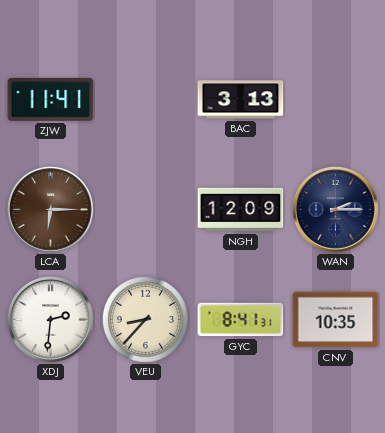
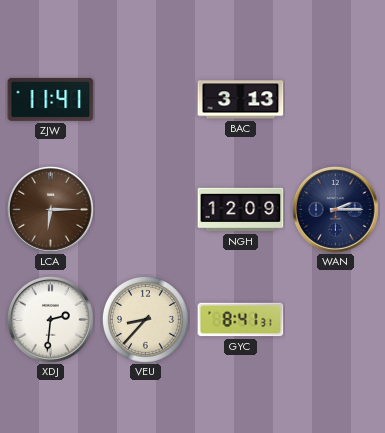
CNV: 10:35 -> none
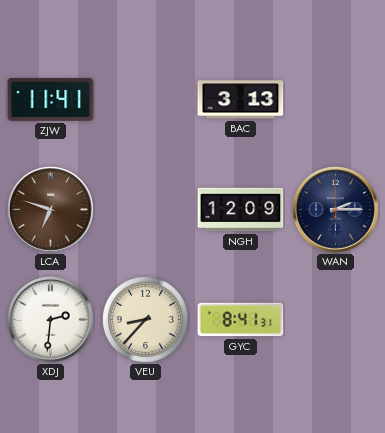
LCA: 6:15 -> 6:48
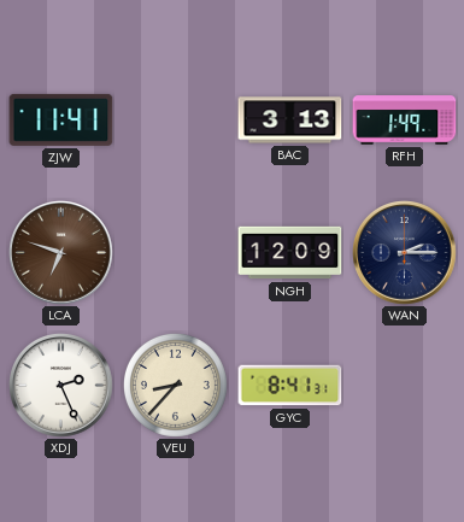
RFH: none -> 1:49
XDJ: 2:31 -> 2:26
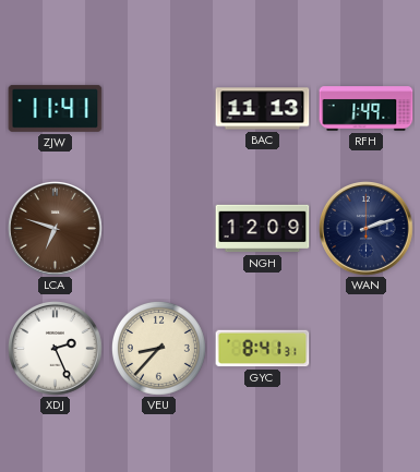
BAC: 3:13 -> 11:13
WAN: 2:15 -> 2:12
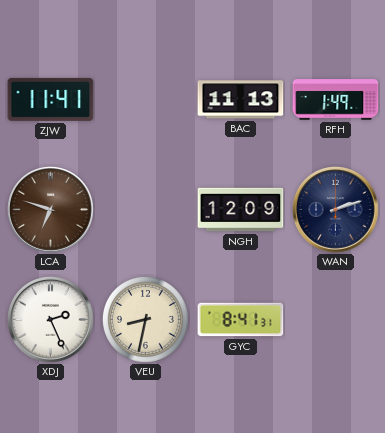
VEU: 8:37 -> 8:32
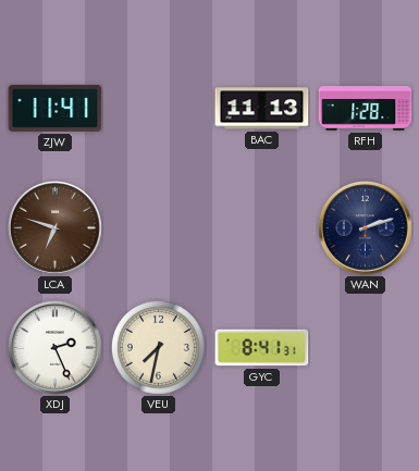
RFH: 1:49 -> 1:28
NGH: 12:09 -> none
VEU: 8:32 -> 7:32
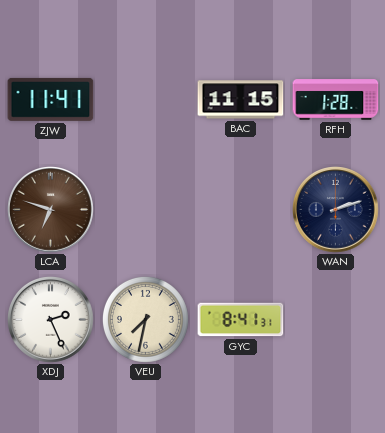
BAC: 11:13 -> 11:15
